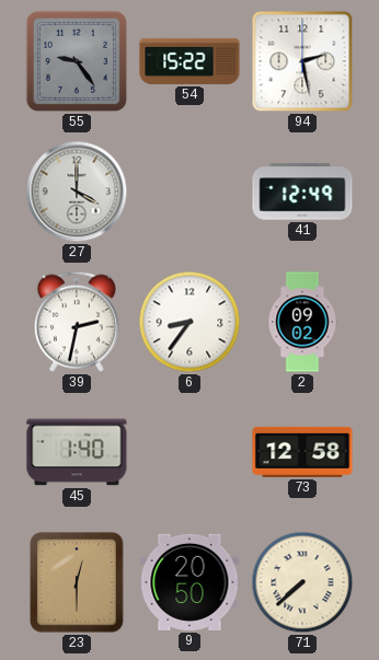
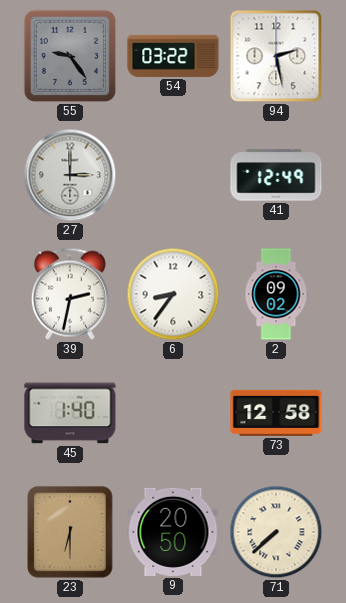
54: 15:22 -> 03:22
27: 4:00 -> 3:00
23: 12:30 -> 6:30
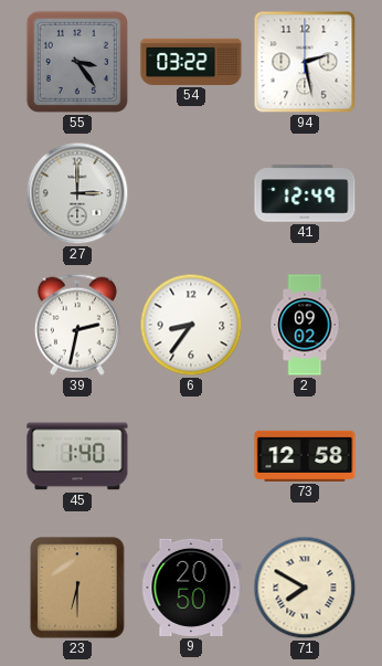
55: 9:24 -> 3:24
71: 7:38 -> 7:50
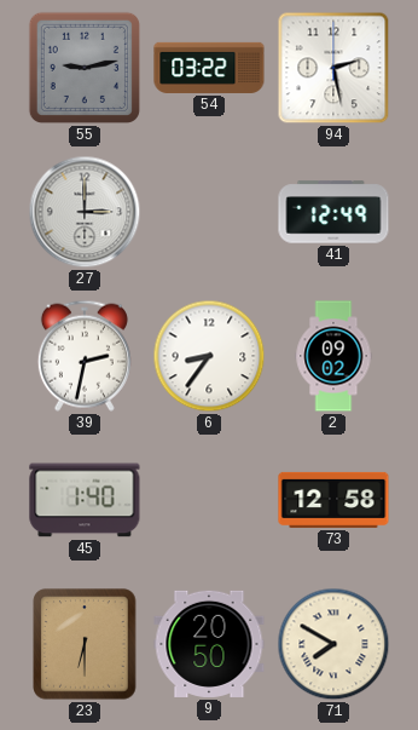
55: 3:24 -> 9:13
